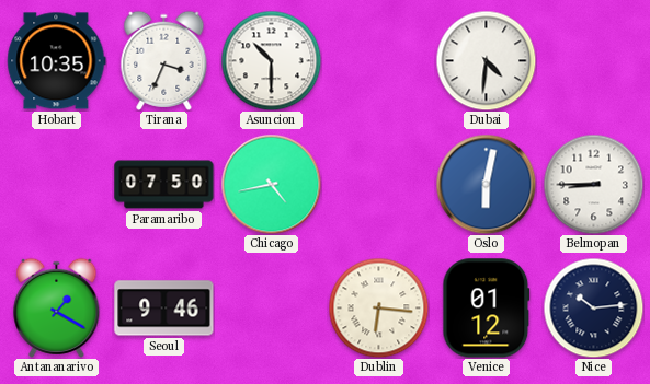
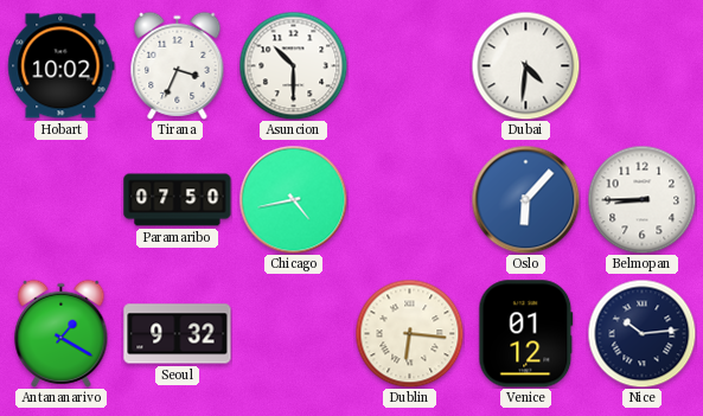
Hobart: 10:35 -> 10:02
Oslo: 6:02 -> 6:07
Seoul: 9:46 -> 9:32
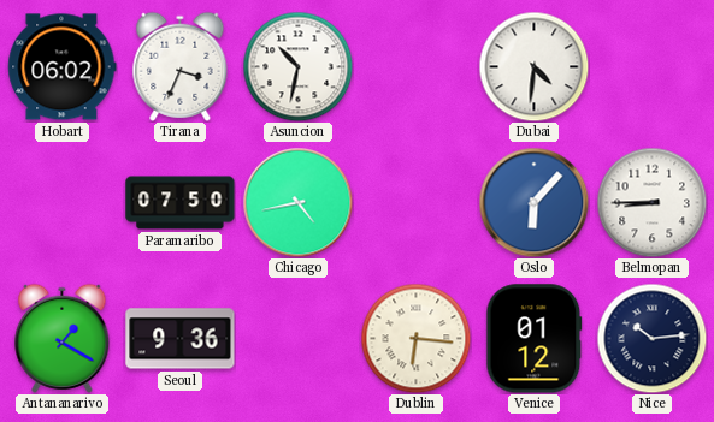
Hobart: 10:02 -> 06:02
Asuncion: 10:30 -> 10:32
Seoul: 9:32 -> 9:36
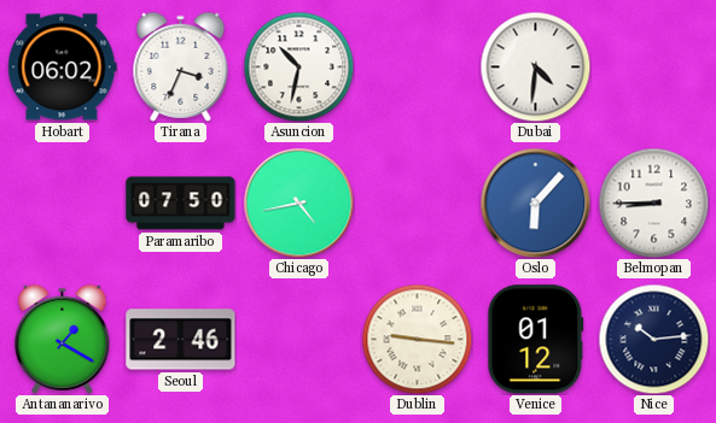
Seoul: 9:36 -> 2:46
Dublin: 6:16 -> 9:16
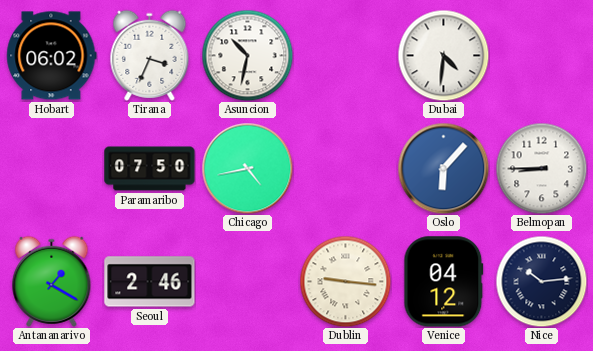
Venice: 01:12 -> 04:12
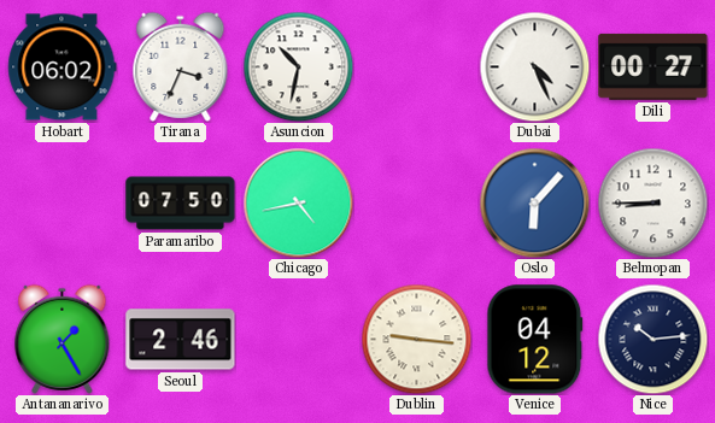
Dubai: 4:31 -> 4:26
Dili: none -> 00:27
Antananarivo: 1:20 -> 1:25
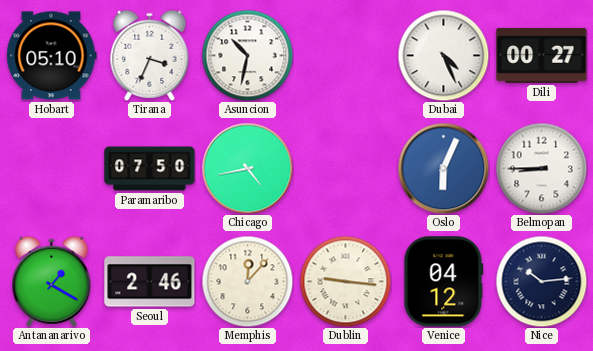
Hobart: 06:02 -> 05:10
Oslo: 6:07 -> 6:04
Antananarivo: 1:25 -> 1:20
Memphis: none -> 12:07
